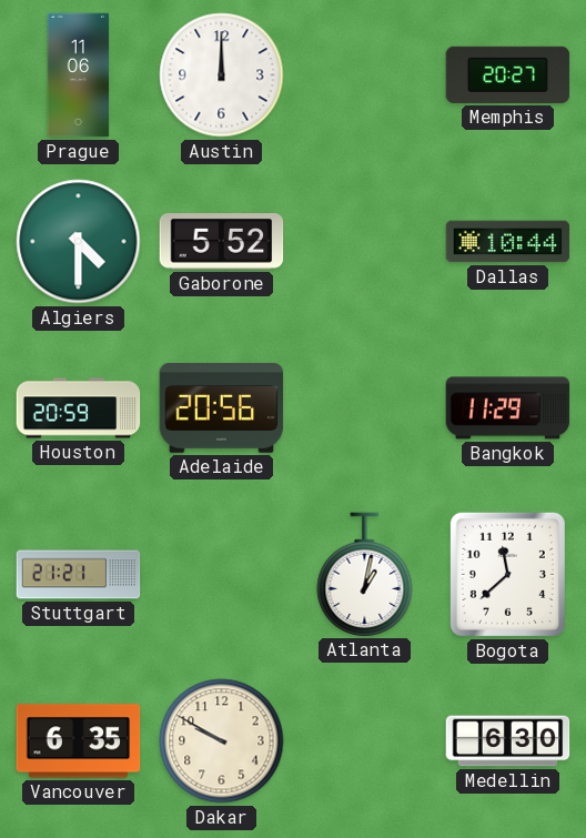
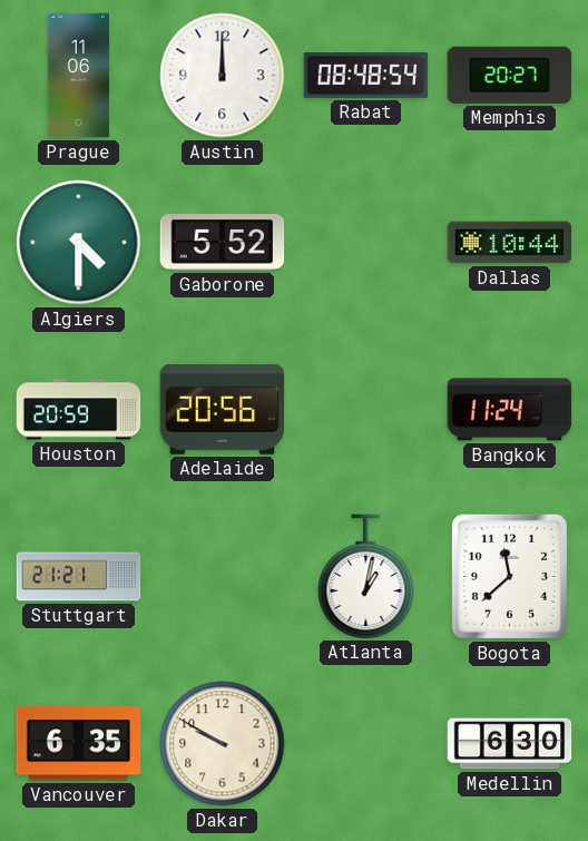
Rabat: none -> 08:48
Bangkok: 11:29 -> 11:24
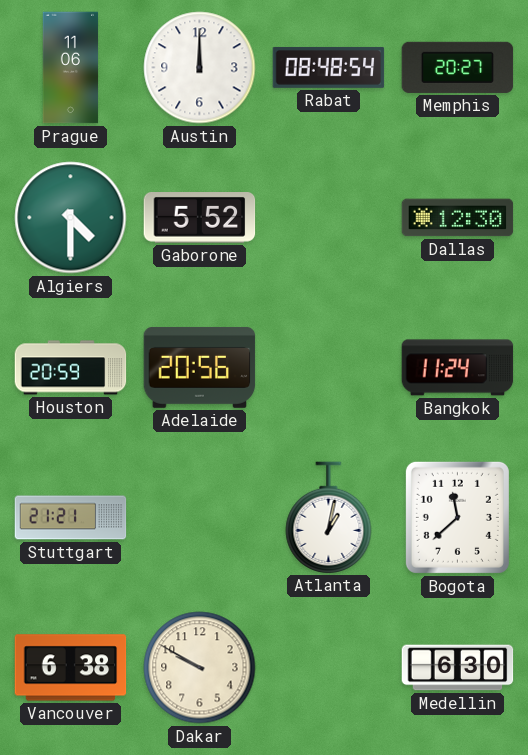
Dallas: 10:44 -> 12:30
Vancouver: 6:35 -> 6:38
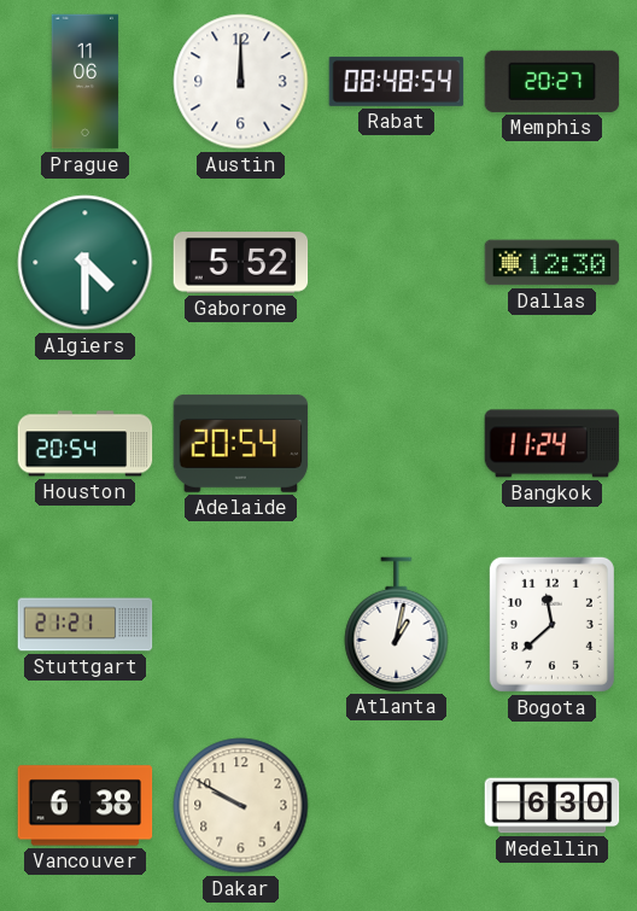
Houston: 20:59 -> 20:54
Adelaide: 20:56 -> 20:54
